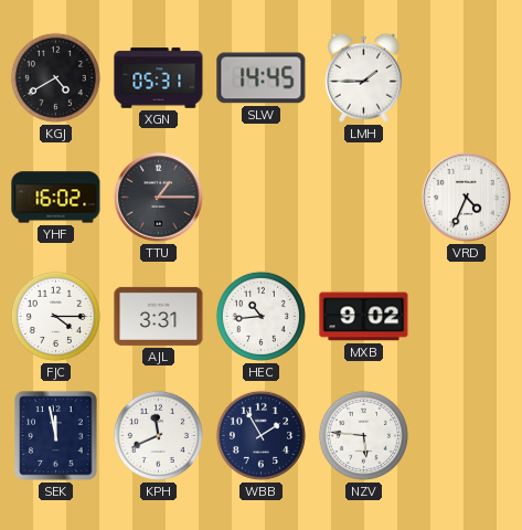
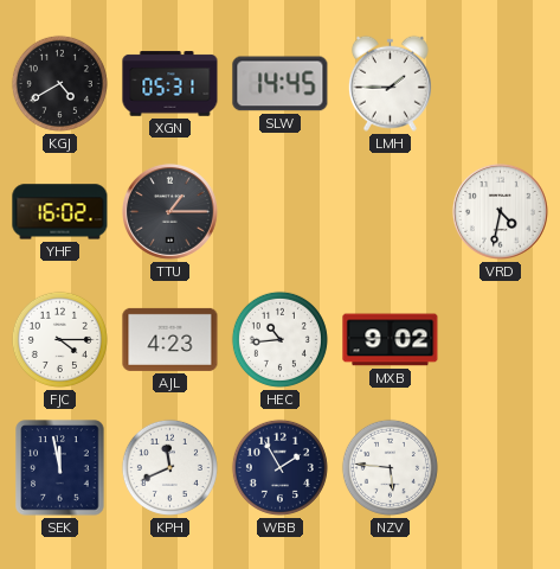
VRD: 4:34 -> 4:32
AJL: 3:31 -> 4:23
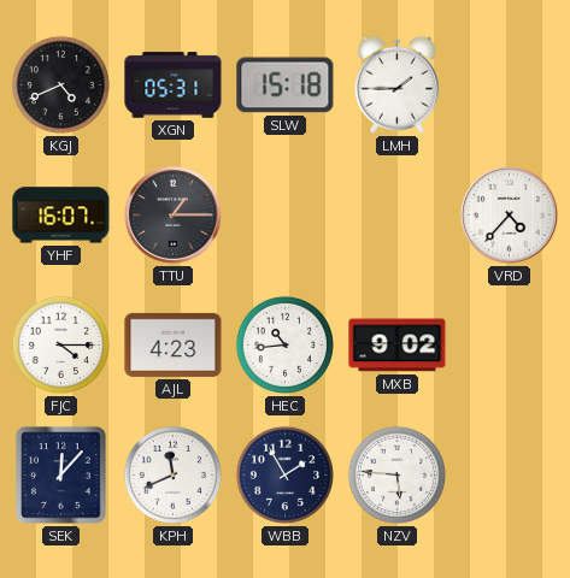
KGJ: 4:40 -> 4:41
SLW: 14:45 -> 15:18
YHF: 16:02 -> 16:07
VRD: 4:32 -> 4:37
SEK: 11:58 -> 12:07
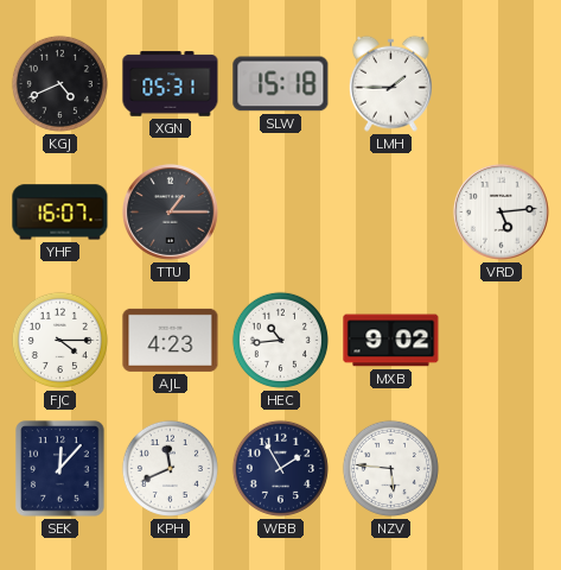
VRD: 4:37 -> 5:14
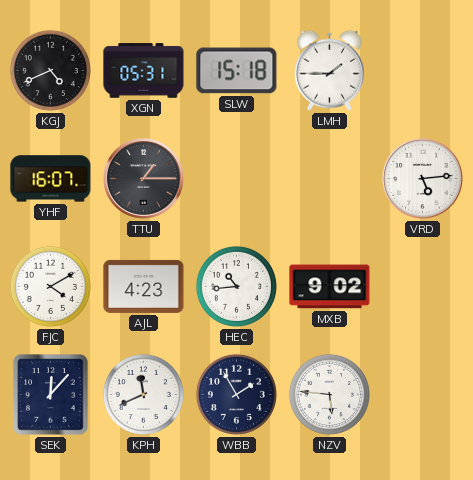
FJC: 4:15 -> 4:10
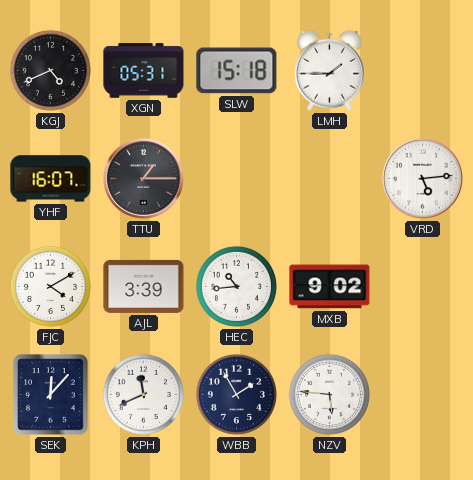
AJL: 4:23 -> 3:39
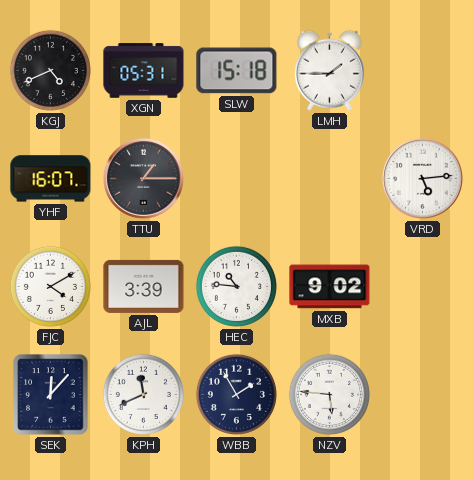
HEC: 10:44 -> 10:46
